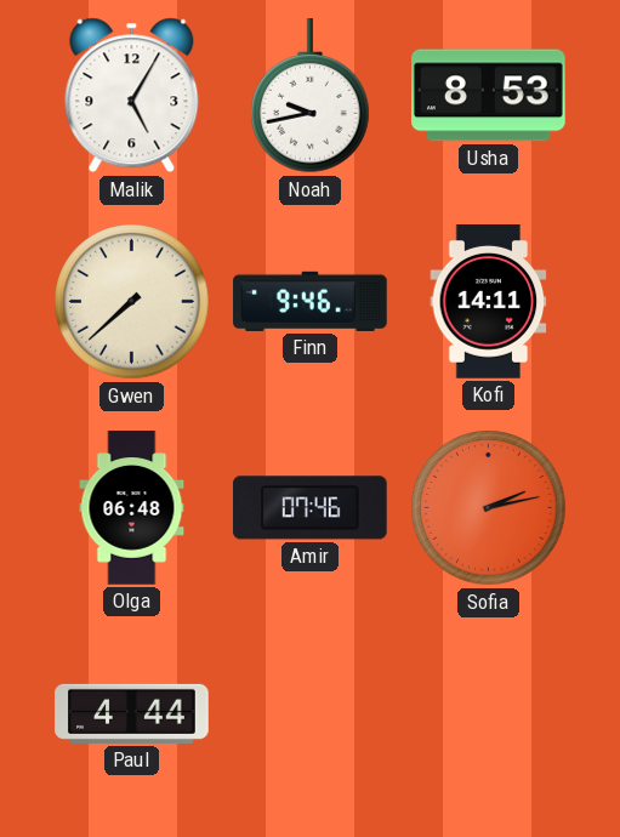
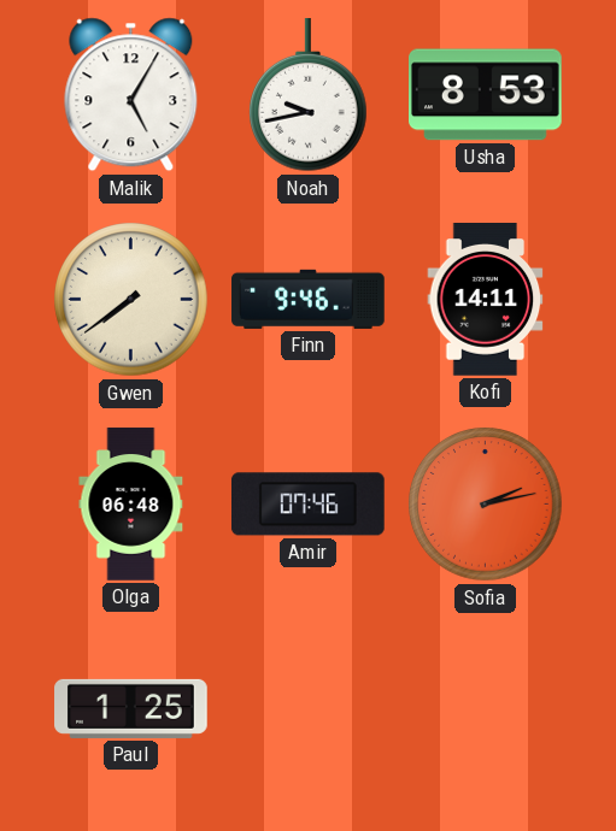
Gwen: 7:38 -> 7:39
Paul: 4:44 -> 1:25
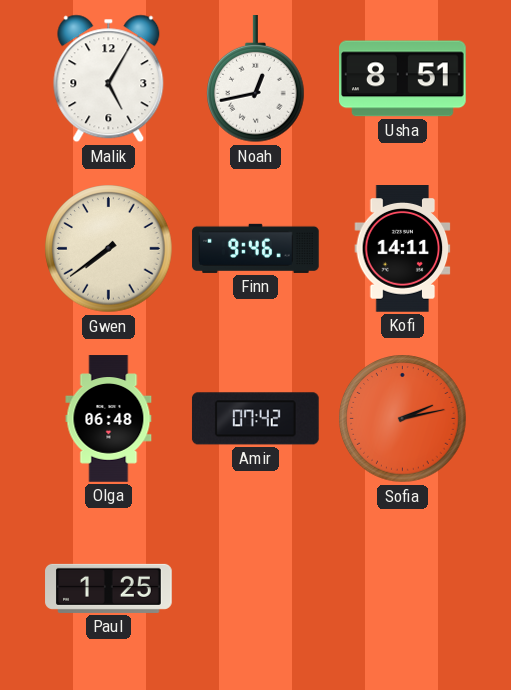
Noah: 9:43 -> 12:43
Usha: 8:53 -> 8:51
Amir: 07:46 -> 07:42
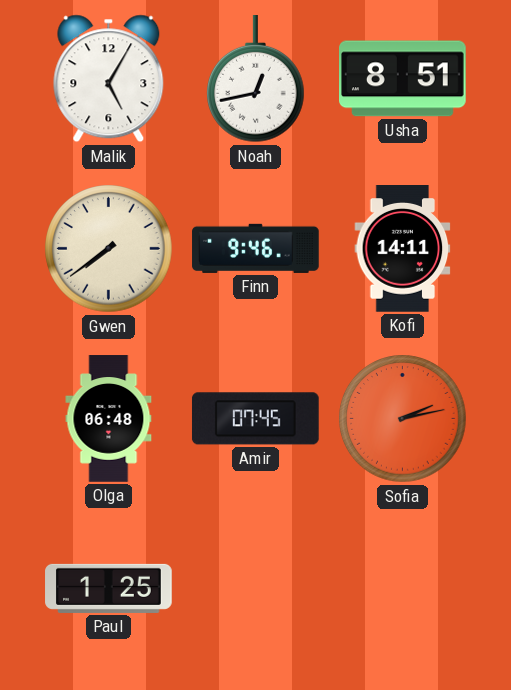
Amir: 07:42 -> 07:45
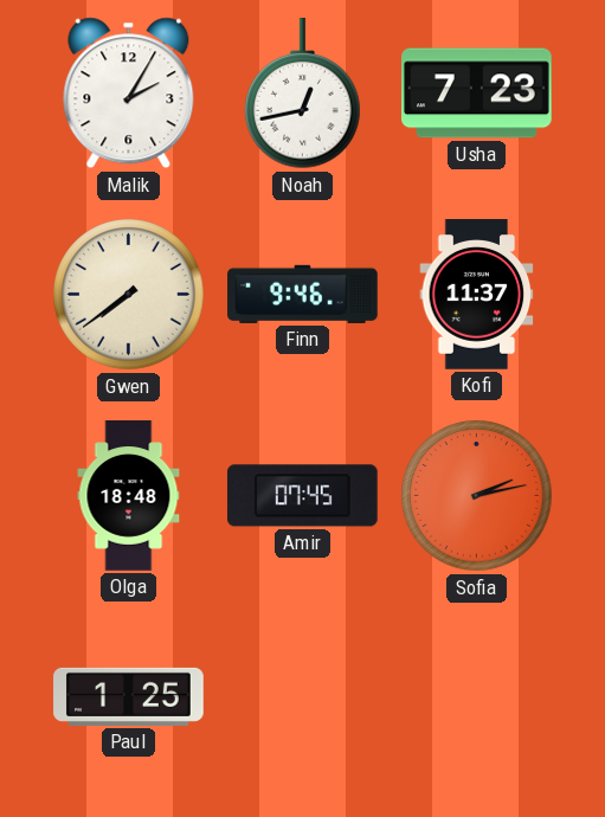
Malik: 5:05 -> 2:05
Usha: 8:51 -> 7:23
Kofi: 14:11 -> 11:37
Olga: 06:48 -> 18:48
